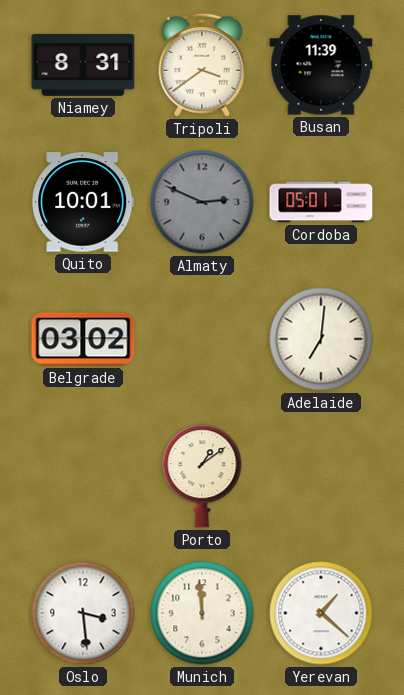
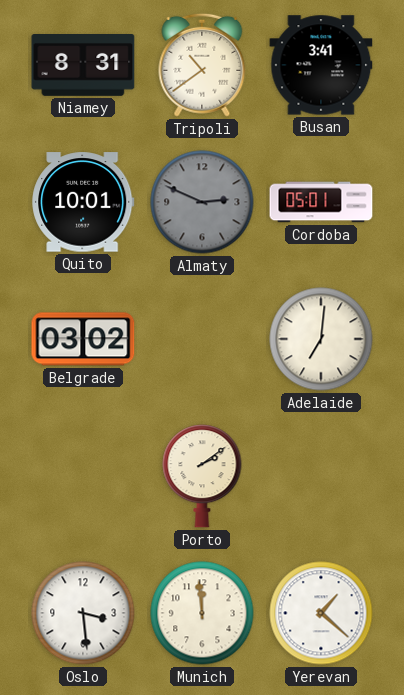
Tripoli: 3:39 -> 10:39
Busan: 11:39 -> 3:41
Porto: 1:09 -> 2:09
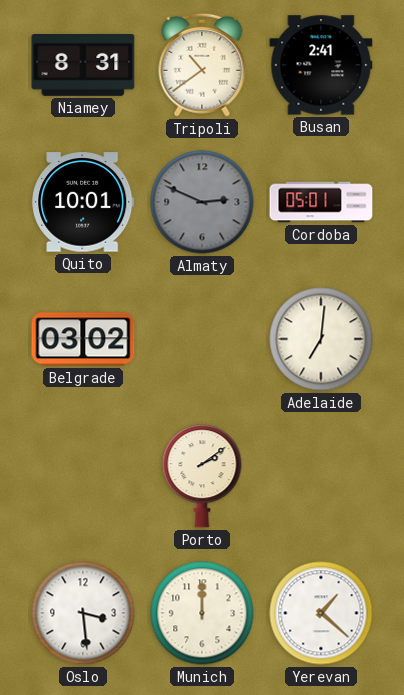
Busan: 3:41 -> 2:41
Munich: 11:59 -> 12:00
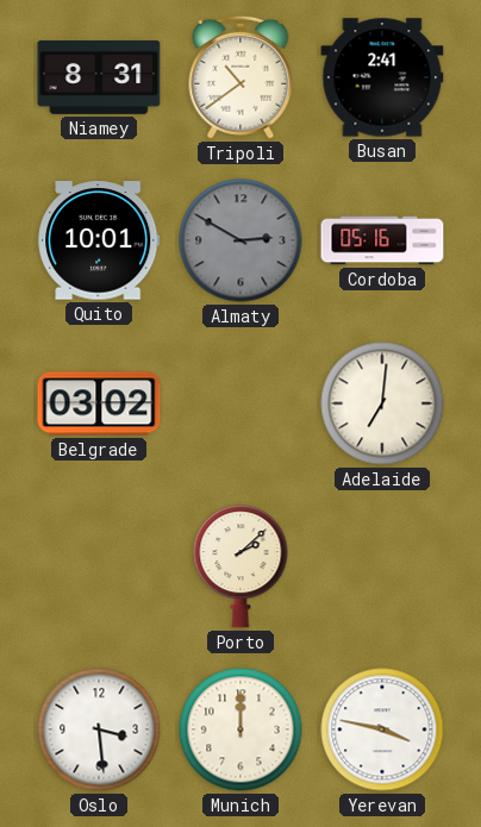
Almaty: 2:49 -> 2:50
Cordoba: 05:01 -> 05:16
Porto: 2:09 -> 2:08
Yerevan: 1:22 -> 3:47
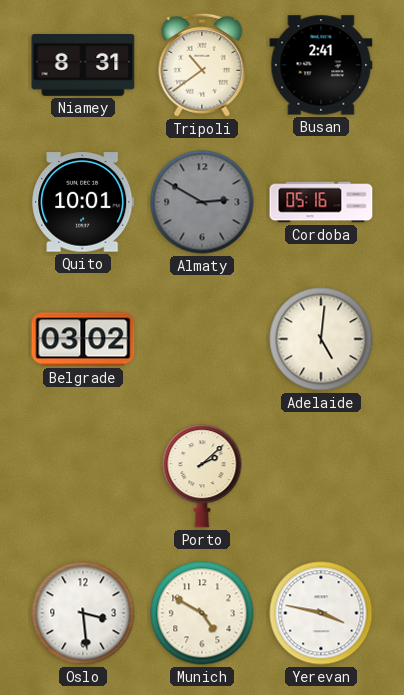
Adelaide: 7:01 -> 5:01
Munich: 12:00 -> 4:50
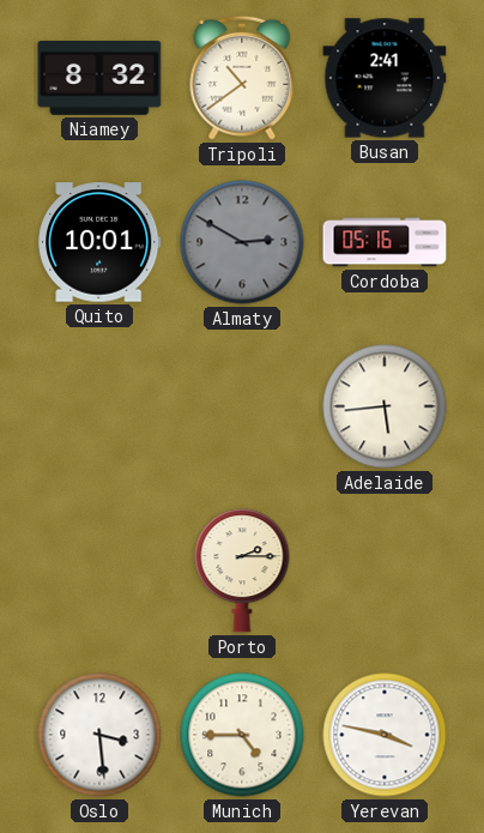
Niamey: 8:31 -> 8:32
Belgrade: 03:02 -> none
Adelaide: 5:01 -> 5:44
Porto: 2:08 -> 2:15
Munich: 4:50 -> 4:45
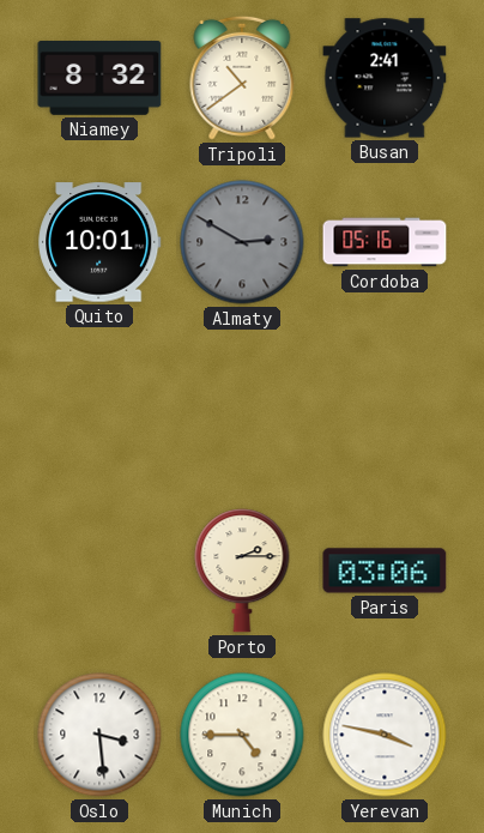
Adelaide: 5:44 -> none
Paris: none -> 03:06
